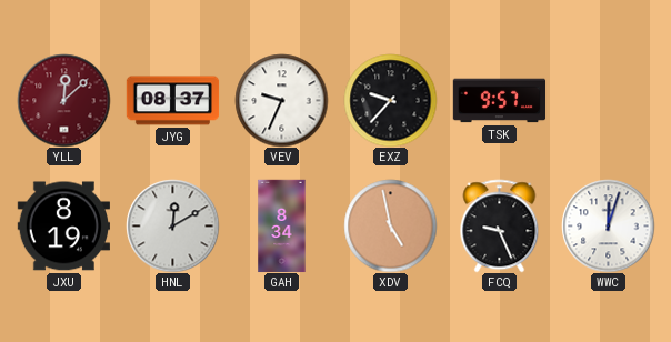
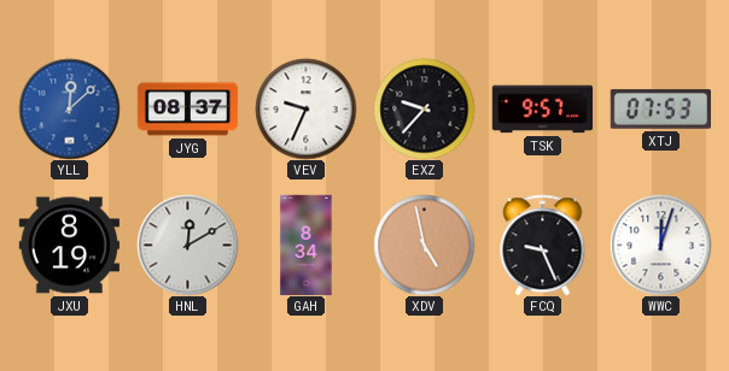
YLL dial: burgundy -> blue
XTJ: none -> 07:53
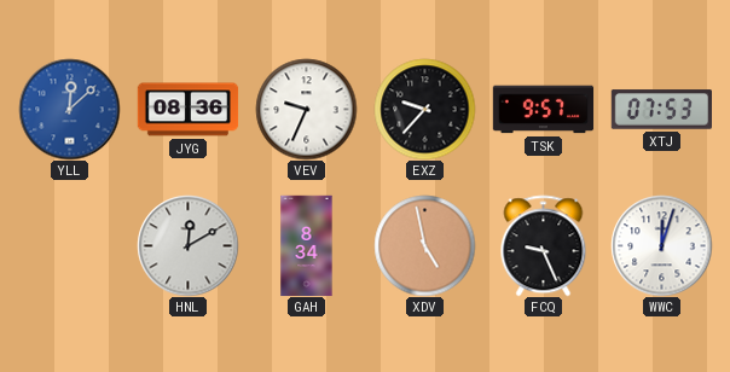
JYG: 08:37 -> 08:36
JXU: 8:19 -> none
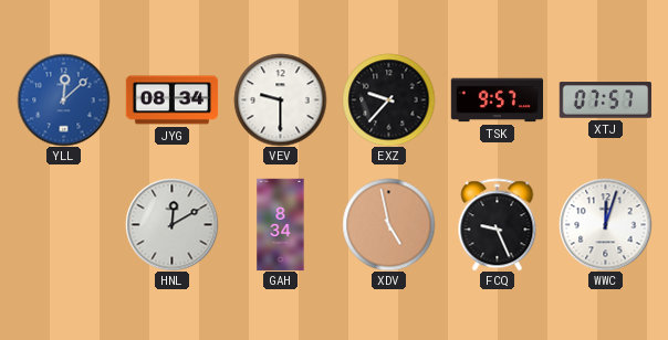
JYG: 08:36 -> 08:34
VEV: 9:34 -> 9:30
XTJ: 07:53 -> 07:57
